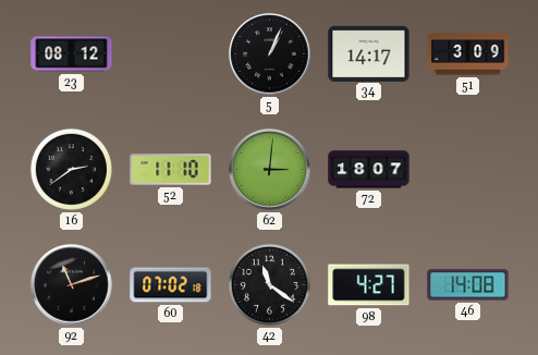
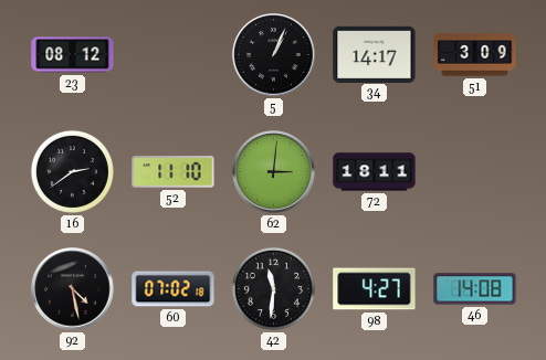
72: 18:07 -> 18:11
92: 11:12 -> 4:28
42: 11:21 -> 11:31
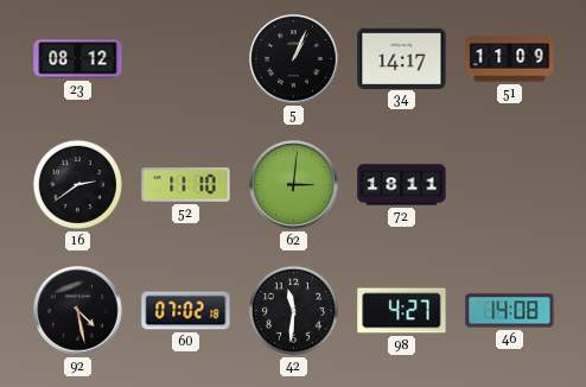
51: 3:09 -> 11:09
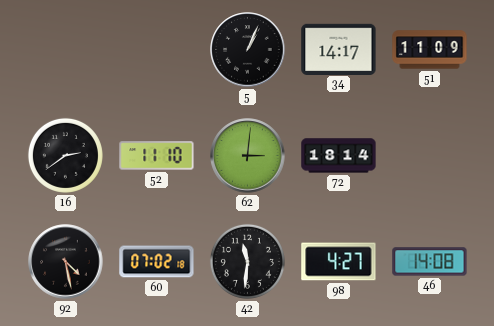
23: 08:12 -> none
72: 18:11 -> 18:14
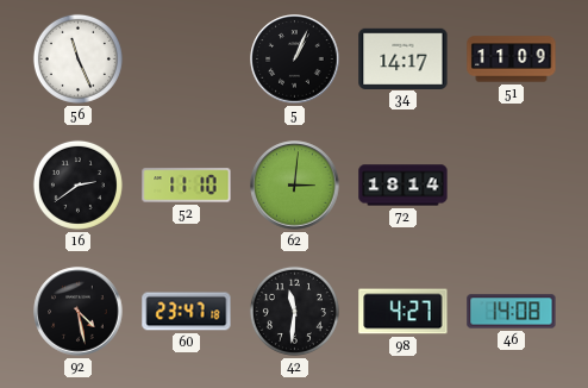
56: none -> 11:26
60: 07:02 -> 23:47
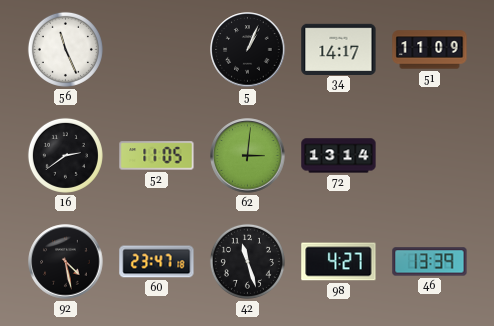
52: 11:10 -> 11:05
72: 18:14 -> 13:14
42: 11:31 -> 11:27
46: 14:08 -> 13:39
